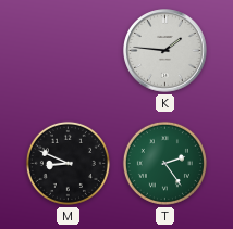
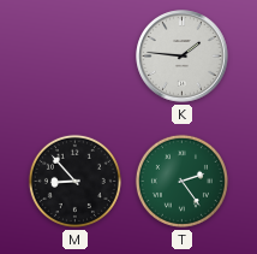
M: 8:49 -> 8:53
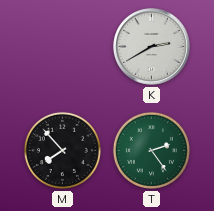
K: 1:46 -> 2:40
M: 8:53 -> 7:53
